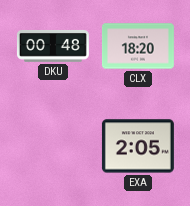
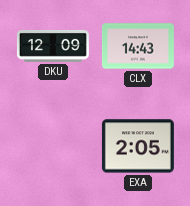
DKU: 00:48 -> 12:09
CLX: 18:20 -> 14:43
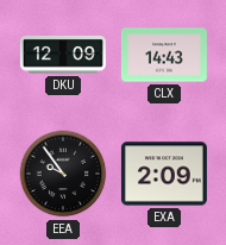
EEA: none -> 9:54
EXA: 2:05 -> 2:09
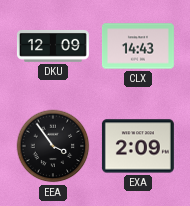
EEA: 9:54 -> 3:54
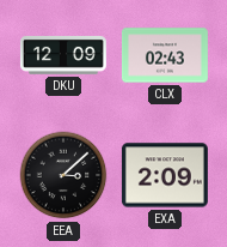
CLX: 14:43 -> 02:43
EEA: 3:54 -> 3:08
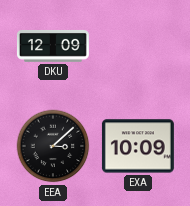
CLX: 02:43 -> none
EXA: 2:09 -> 10:09
